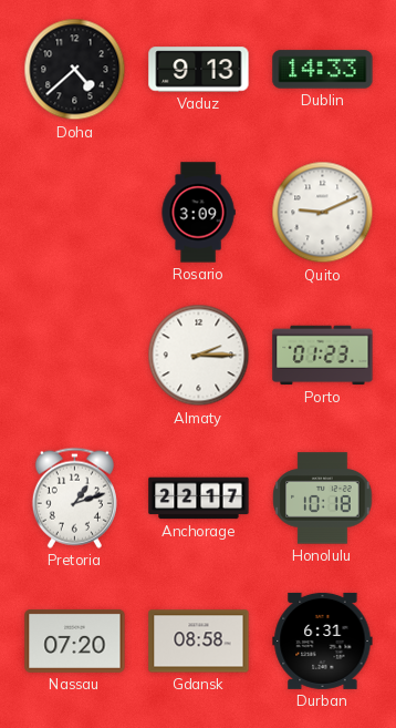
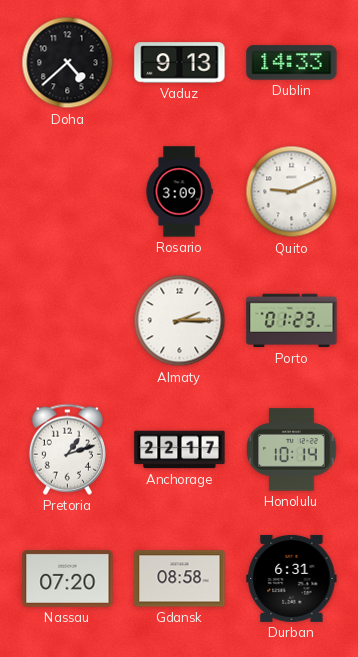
Honolulu: 10:18 -> 10:14
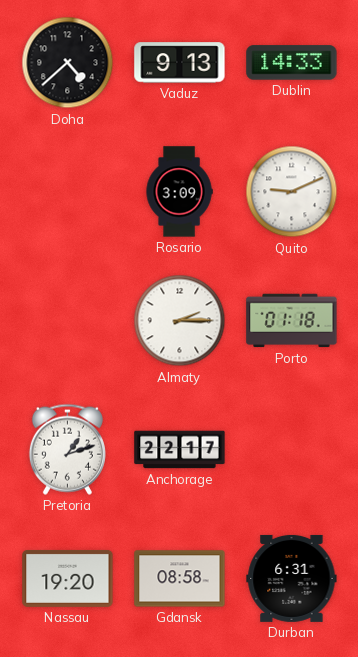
Porto: 01:23 -> 01:18
Honolulu: 10:14 -> none
Nassau: 07:20 -> 19:20
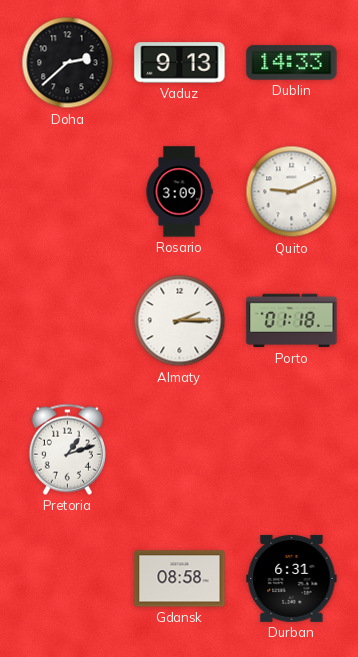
Doha: 4:38 -> 2:38
Anchorage: 22:17 -> none
Nassau: 19:20 -> none
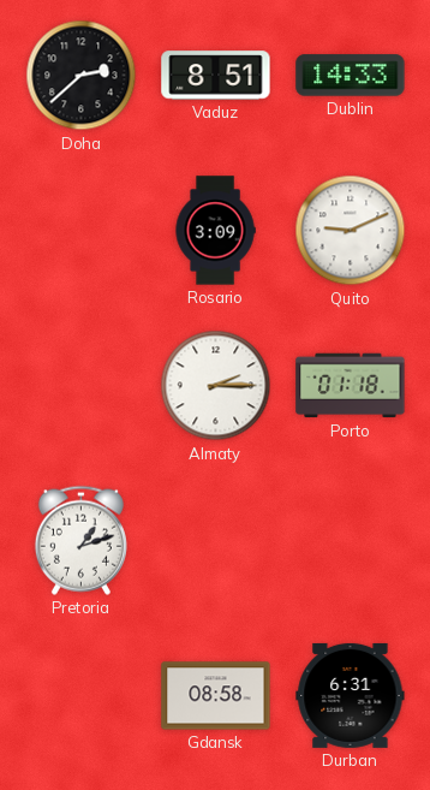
Vaduz: 9:13 -> 8:51
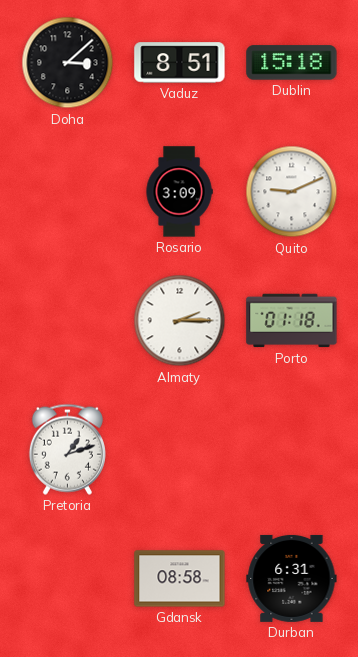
Doha: 2:38 -> 3:08
Dublin: 14:33 -> 15:18
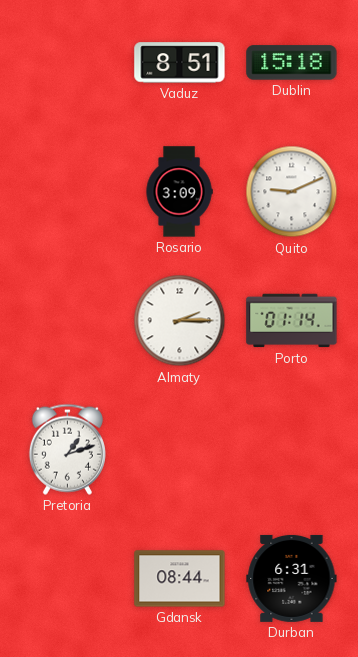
Doha: 3:08 -> none
Porto: 01:18 -> 01:14
Gdansk: 08:58 -> 08:44
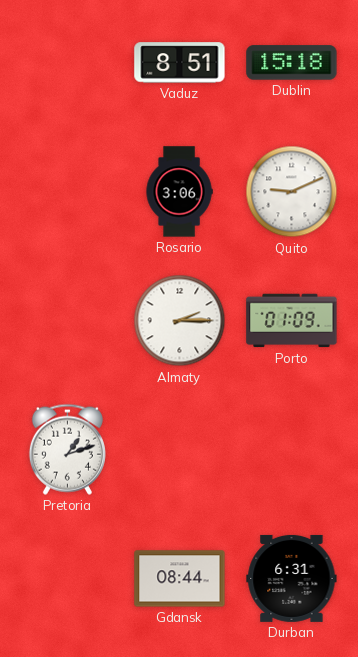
Rosario: 3:09 -> 3:06
Porto: 01:14 -> 01:09
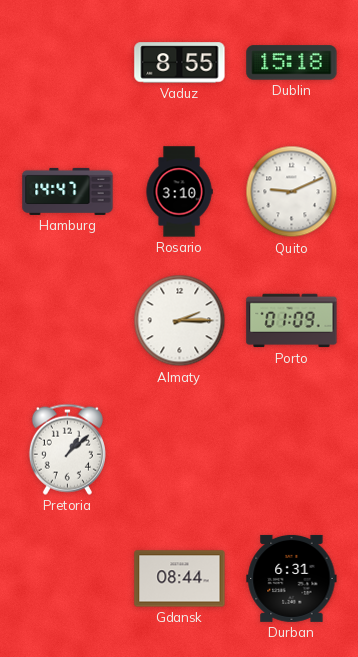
Vaduz: 8:51 -> 8:55
Hamburg: none -> 14:47
Rosario: 3:06 -> 3:10
Pretoria: 1:12 -> 1:08
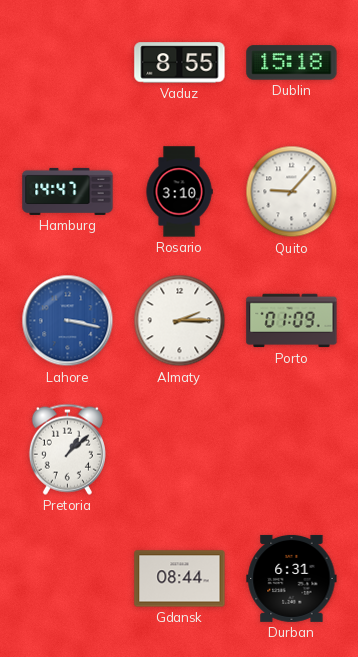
Quito: 9:11 -> 9:07
Lahore: none -> 3:17
